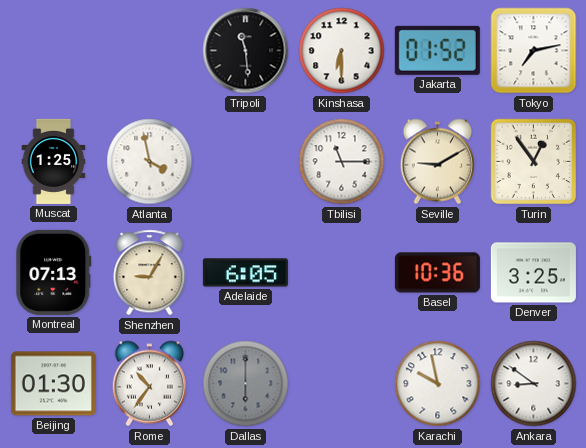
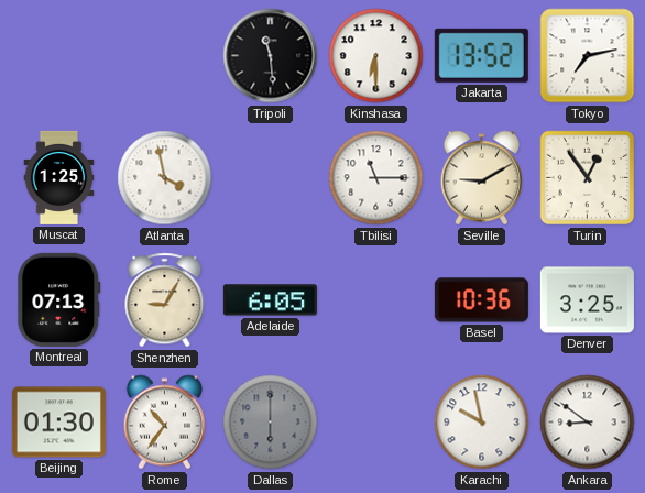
Jakarta: 01:52 -> 13:52
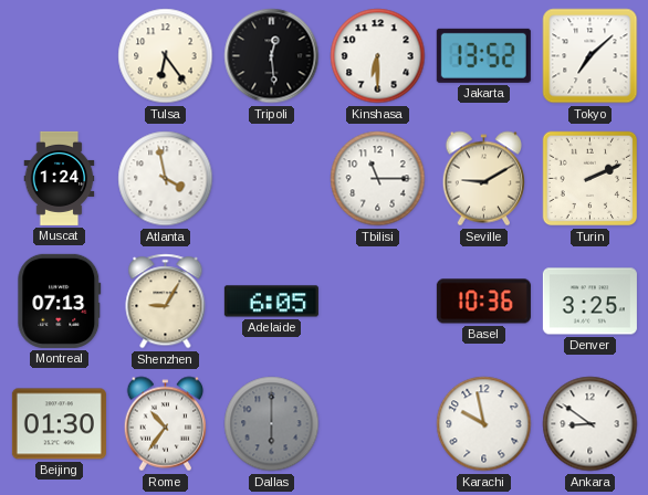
Tulsa: none -> 6:24
Tripoli: 11:29 -> 12:29
Tokyo: 7:13 -> 7:08
Muscat: 1:25 -> 1:24
Turin: 12:54 -> 2:11
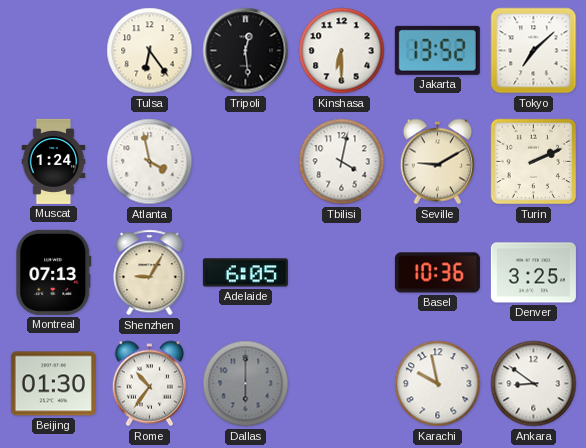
Tbilisi: 11:15 -> 4:02
